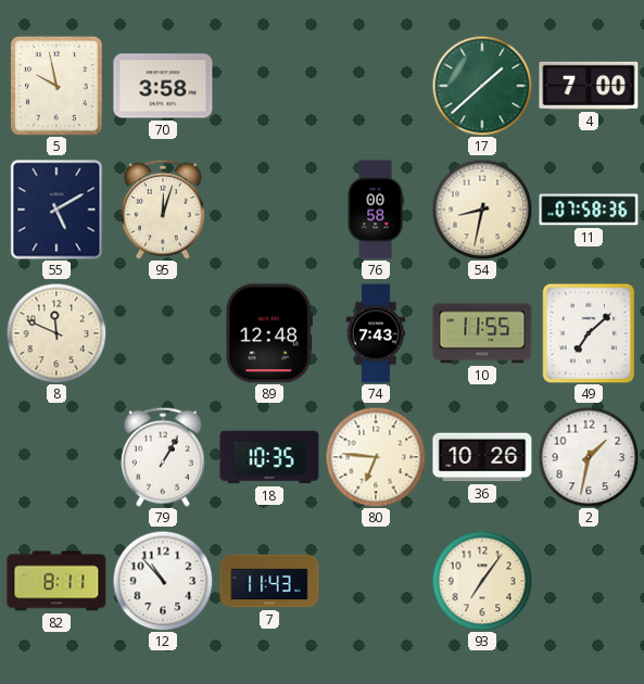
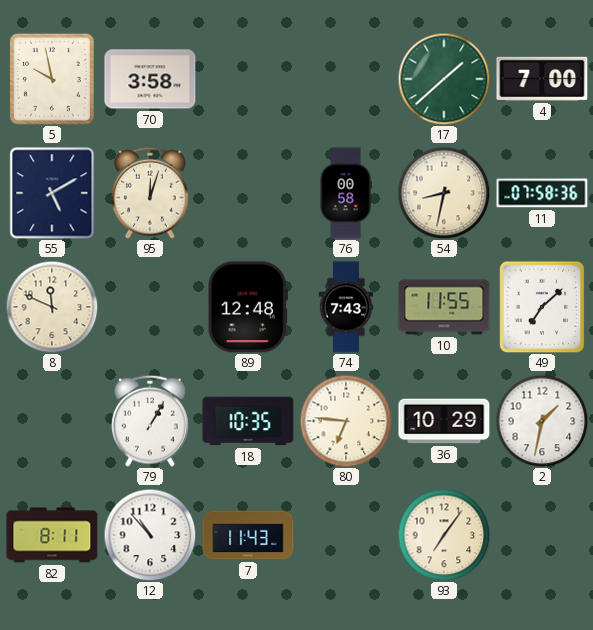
36: 10:26 -> 10:29
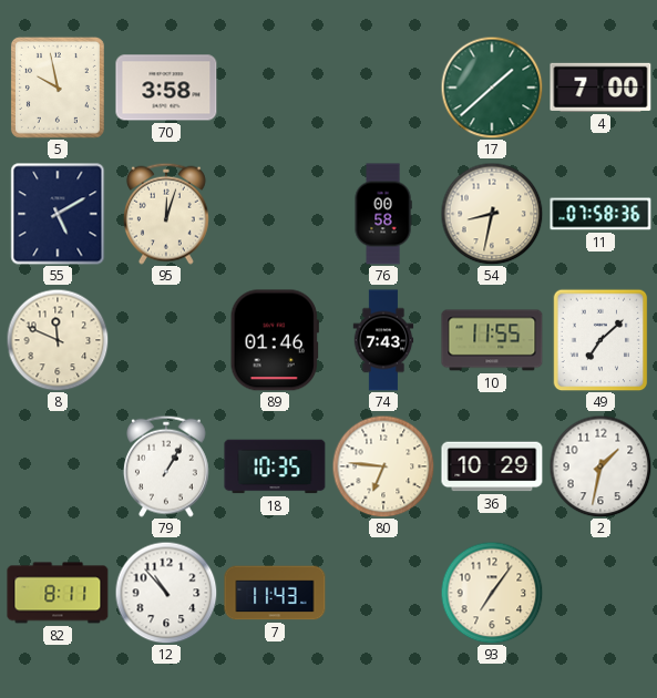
89: 12:48 -> 01:46
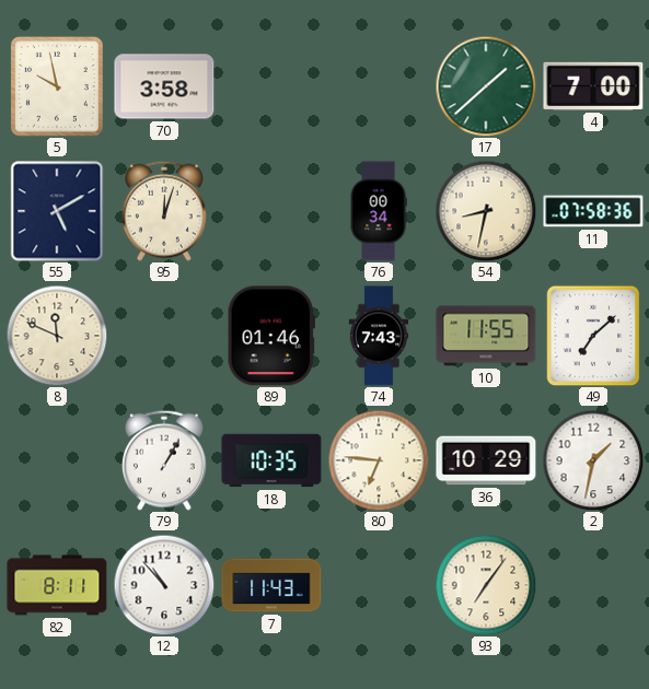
76: 00:58 -> 00:34
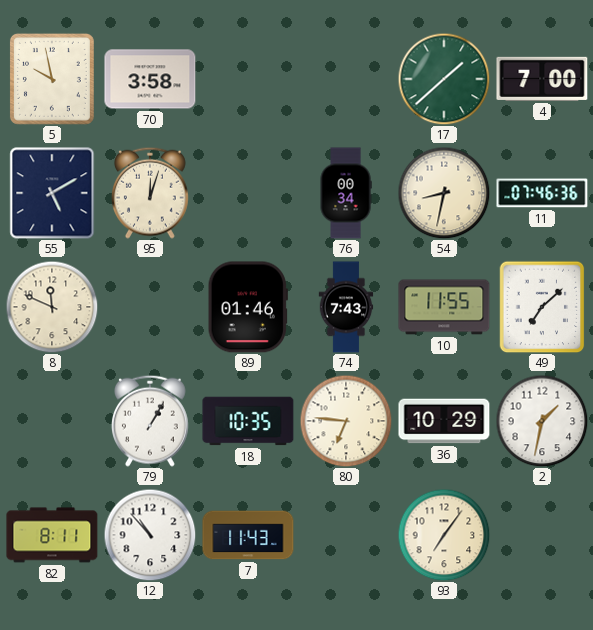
11: 07:58 -> 07:46
